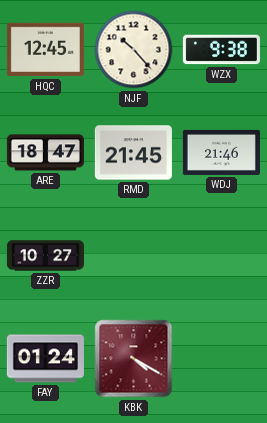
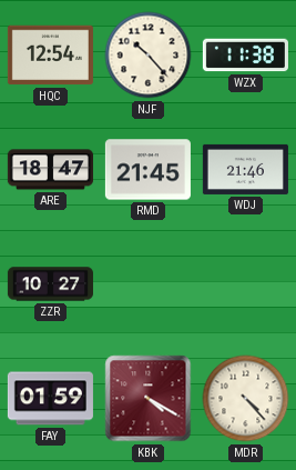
HQC: 12:45 -> 12:54
WZX: 9:38 -> 11:38
FAY: 01:24 -> 01:59
MDR: none -> 4:23
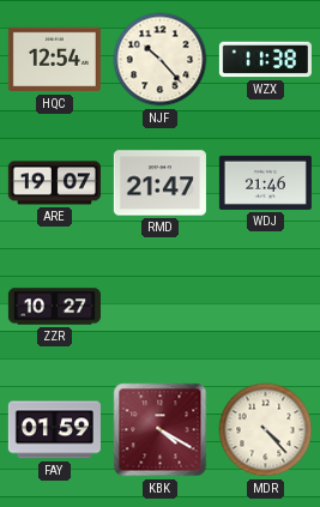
ARE: 18:47 -> 19:07
RMD: 21:45 -> 21:47
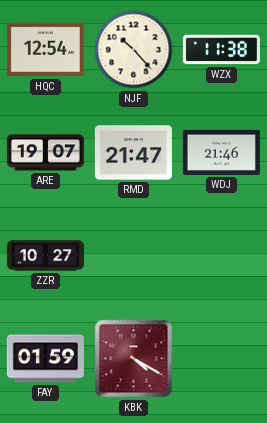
MDR: 4:23 -> none
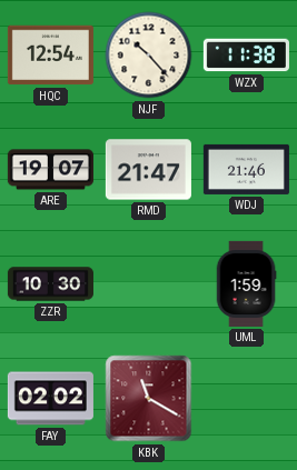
ZZR: 10:27 -> 10:30
UML: none -> 1:59
FAY: 01:59 -> 02:02
KBK: 4:20 -> 11:20
